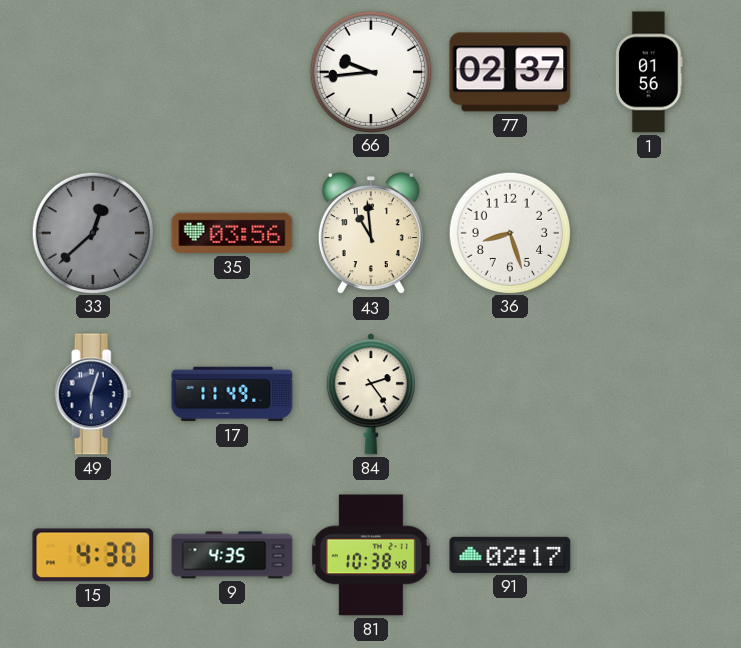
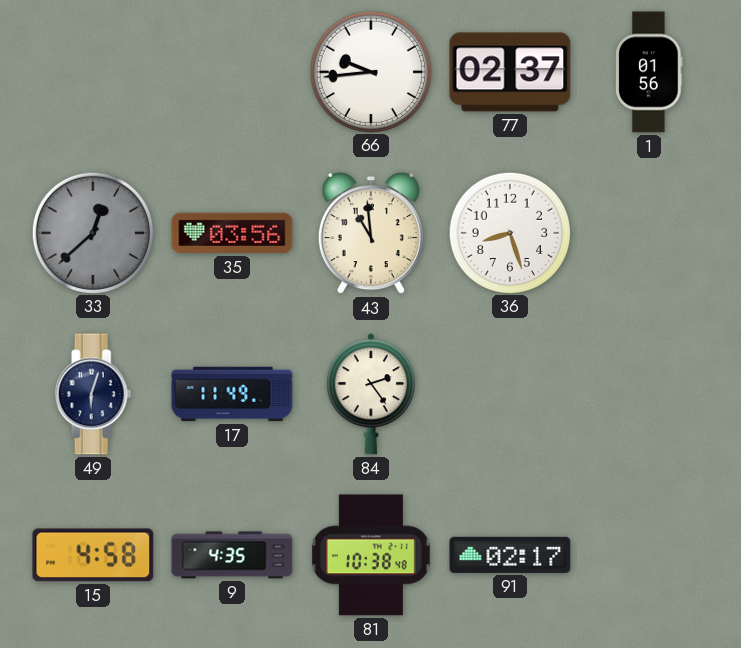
15: 4:30 -> 4:58
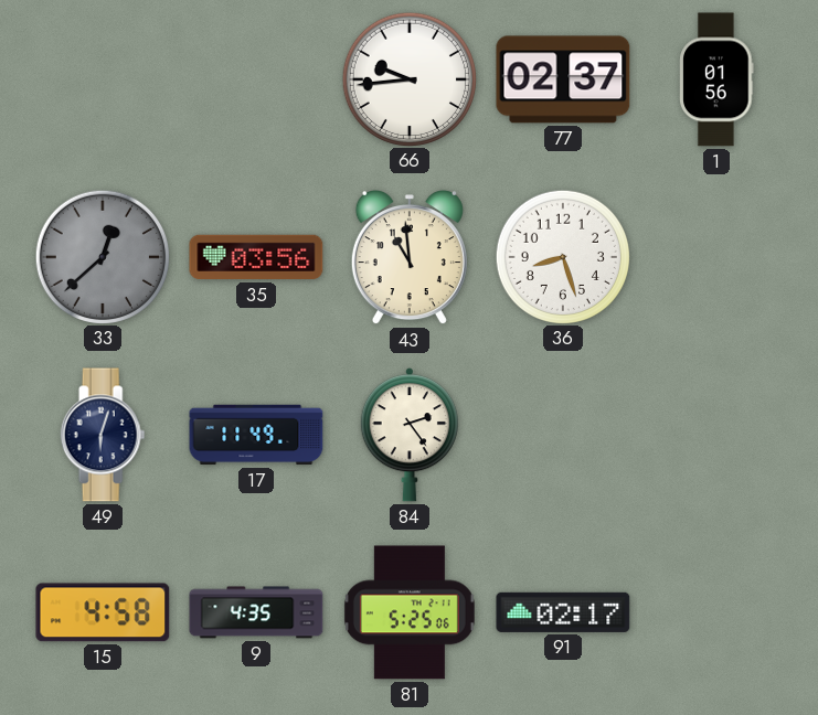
81: 10:38 -> 5:25
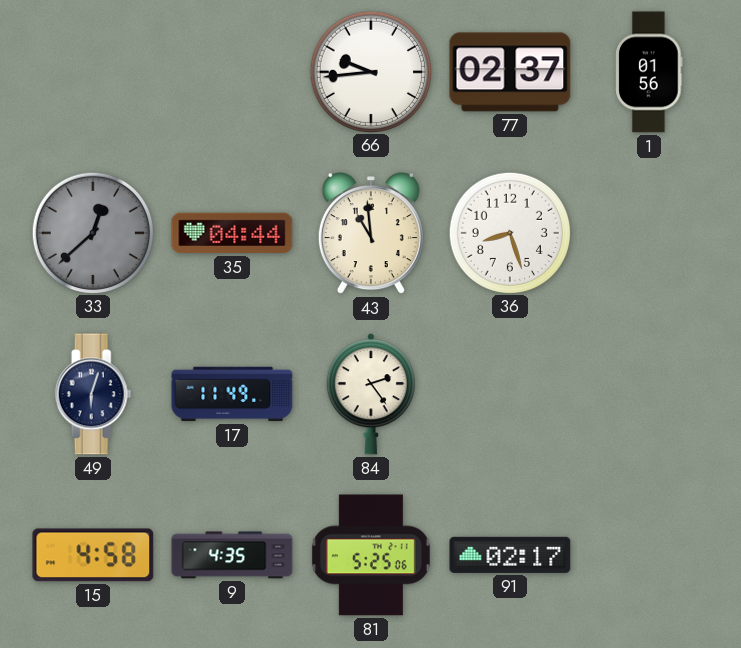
35: 03:56 -> 04:44
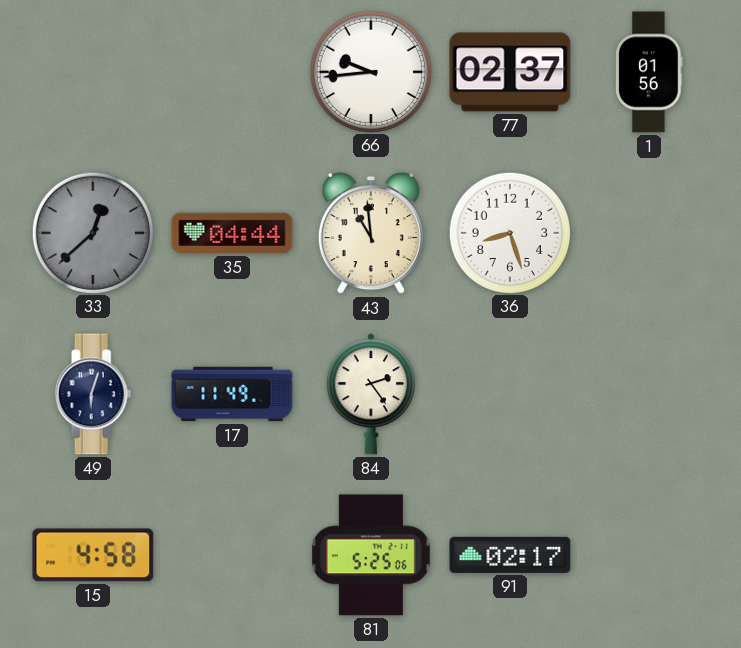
9: 4:35 -> none
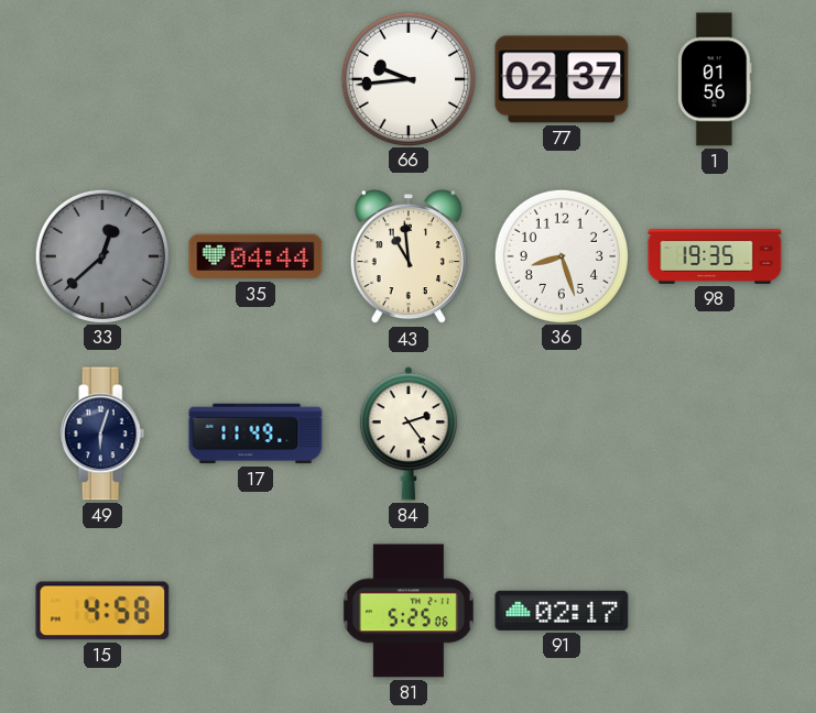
98: none -> 19:35
